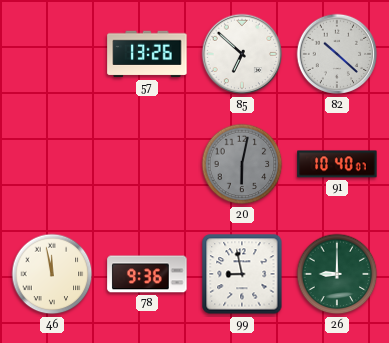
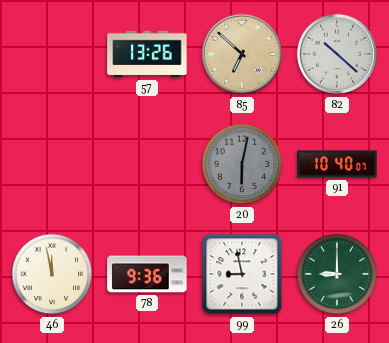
85 dial: white -> champagne
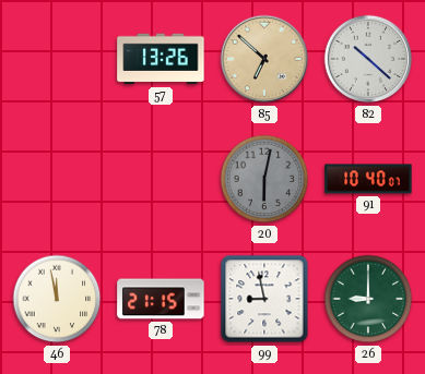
78: 9:36 -> 21:15
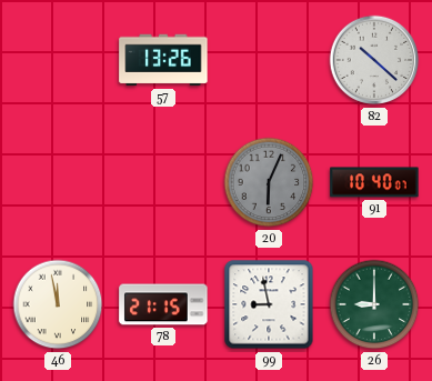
85: 6:52 -> none
20: 6:02 -> 6:04
